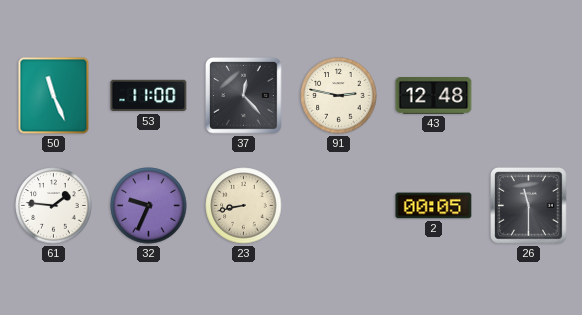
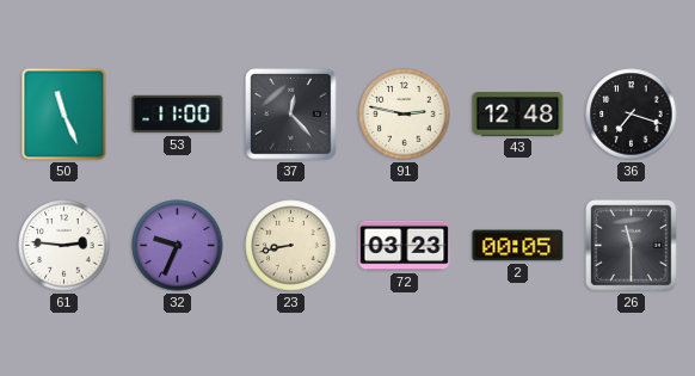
36: none -> 7:18
61: 1:46 -> 2:46
72: none -> 03:23
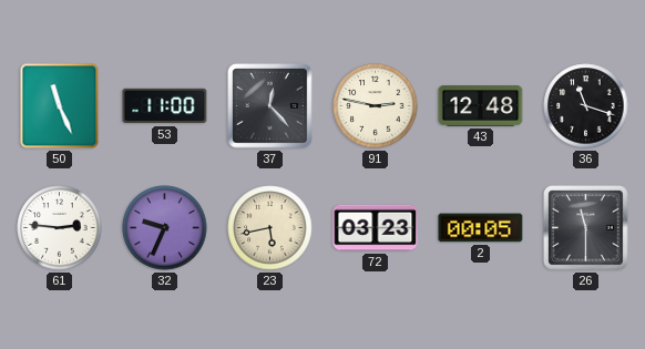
36: 7:18 -> 11:18
23: 8:43 -> 5:43
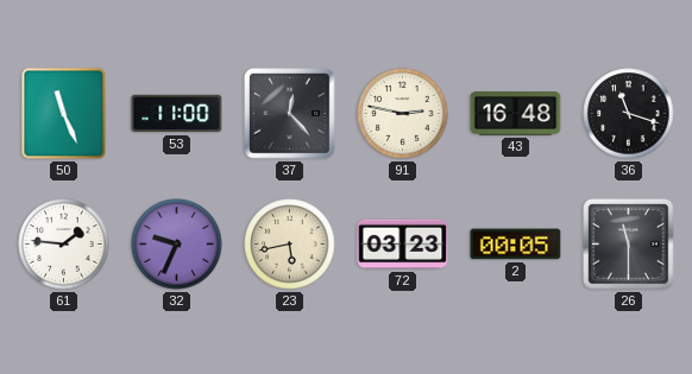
43: 12:48 -> 16:48
61: 2:46 -> 1:46
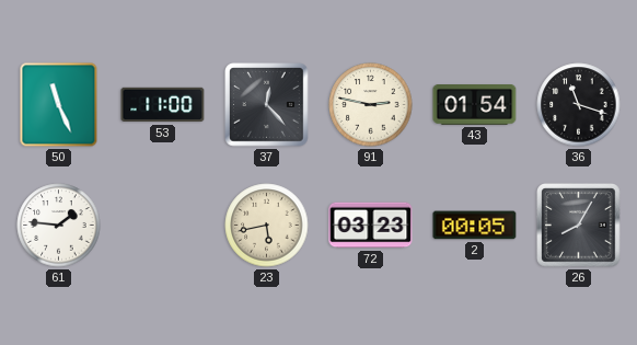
43: 16:48 -> 01:54
32: 9:34 -> none
26: 11:30 -> 8:05
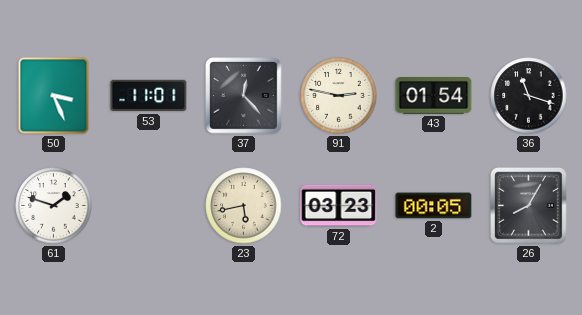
50: 11:26 -> 3:26
53: 11:00 -> 11:01
61: 1:46 -> 1:48
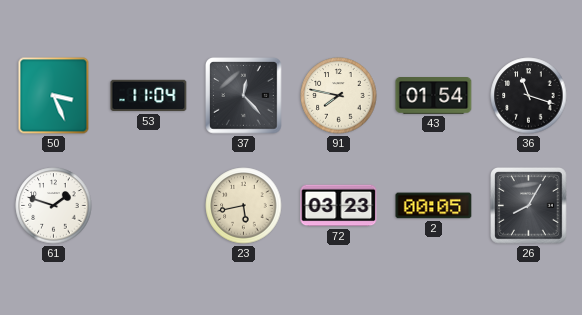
53: 11:01 -> 11:04
91: 2:47 -> 7:47
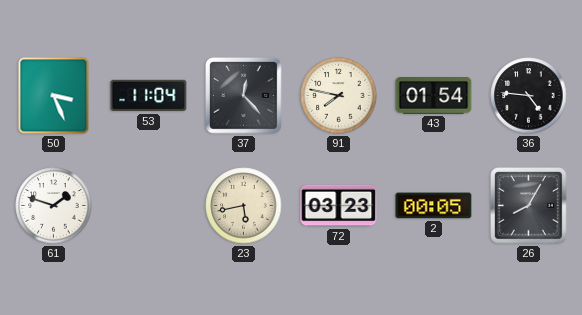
36: 11:18 -> 4:46
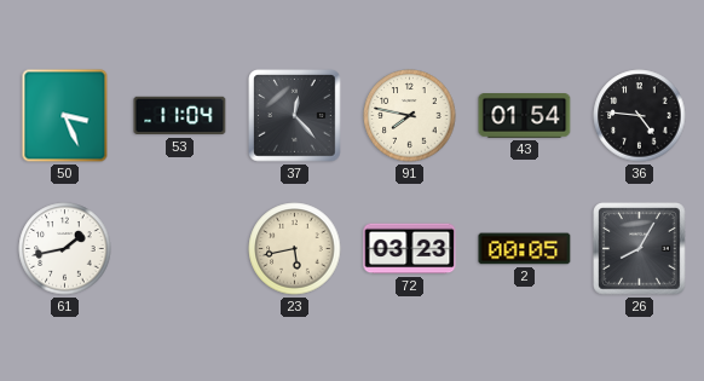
61: 1:48 -> 1:43
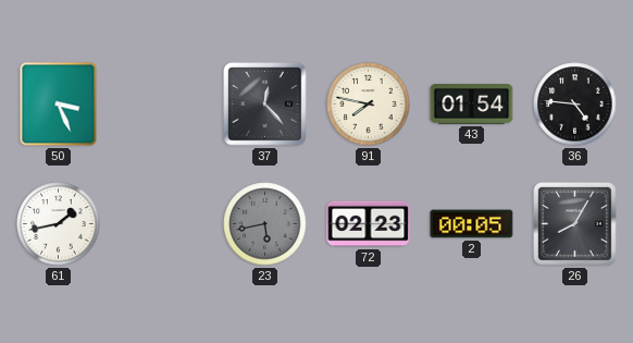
53: 11:04 -> none
23 dial: cream -> grey
72: 03:23 -> 02:23
